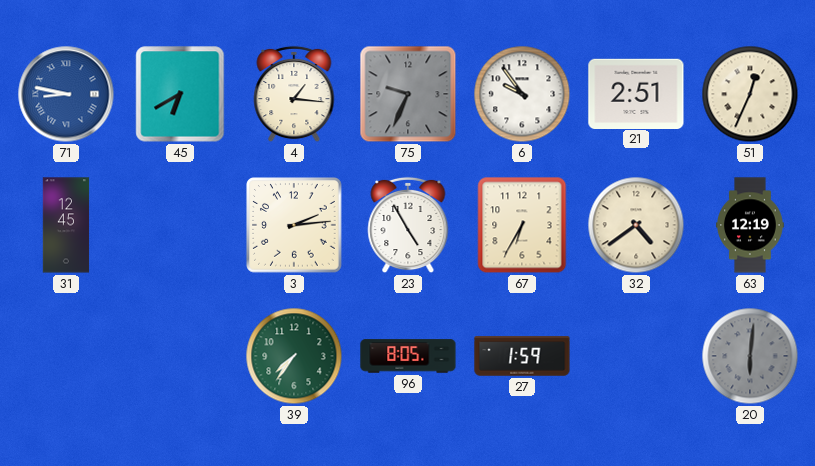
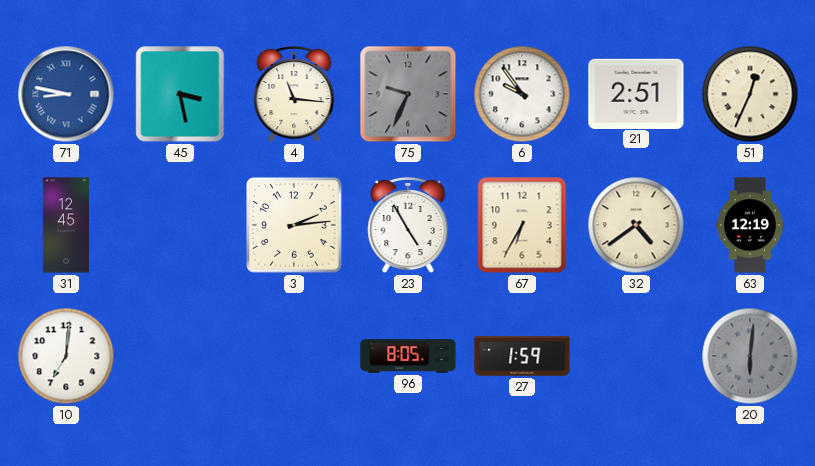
45: 6:40 -> 3:28
4: 1:16 -> 11:16
10: none -> 7:01
39: 7:36 -> none
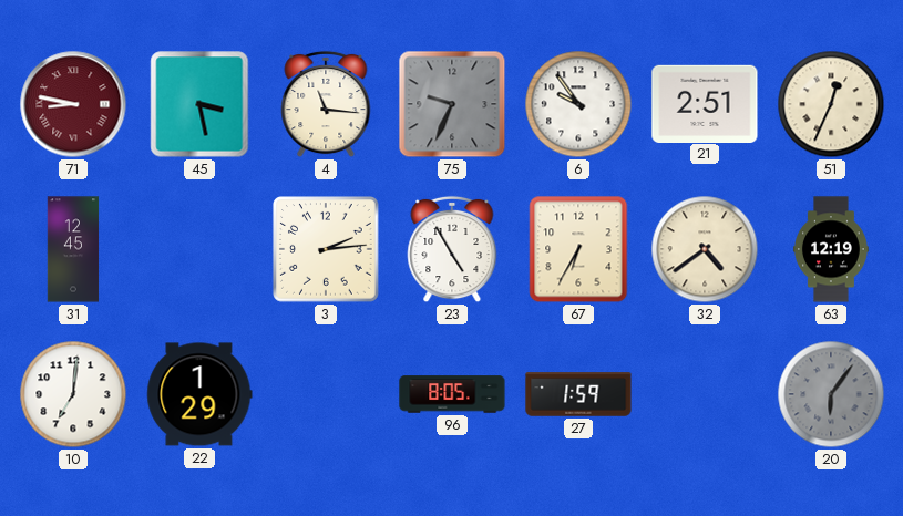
71 dial: blue -> burgundy
22: none -> 1:29
20: 6:01 -> 6:06
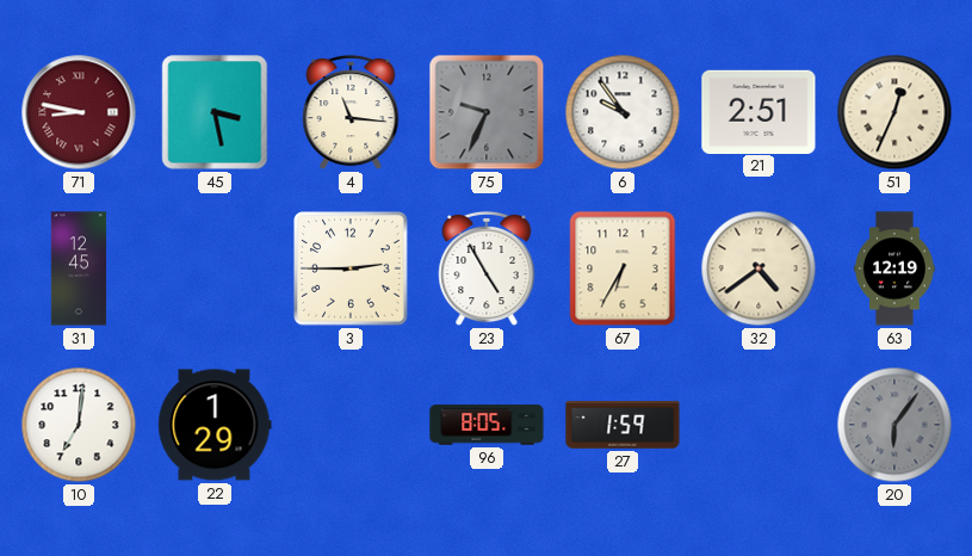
3: 2:14 -> 2:45
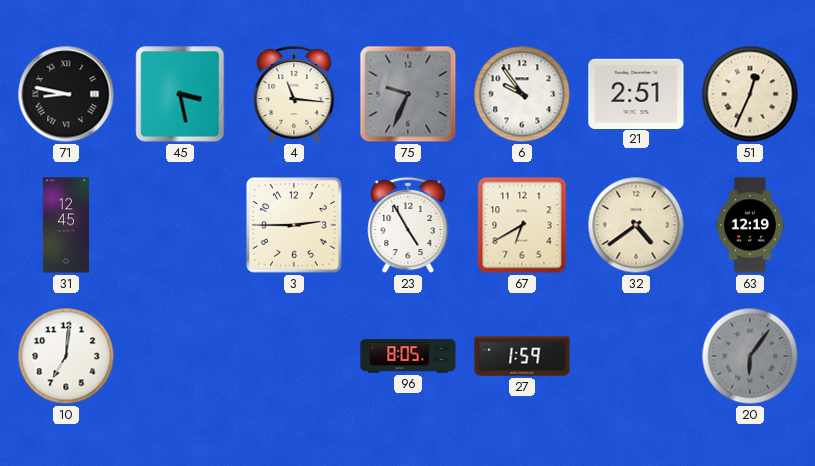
71 dial: burgundy -> black
67: 6:35 -> 6:40
22: 1:29 -> none
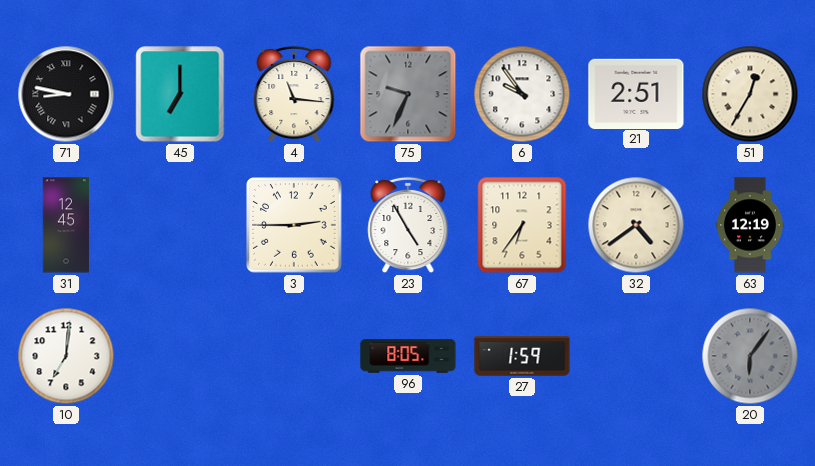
45: 3:28 -> 7:00
51: 12:34 -> 12:35
67: 6:40 -> 6:36
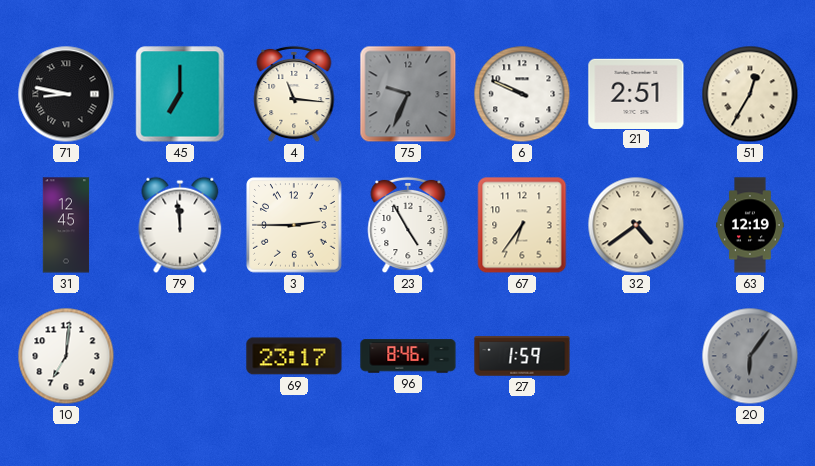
6: 9:54 -> 9:49
79: none -> 11:59
69: none -> 23:17
96: 8:05 -> 8:46
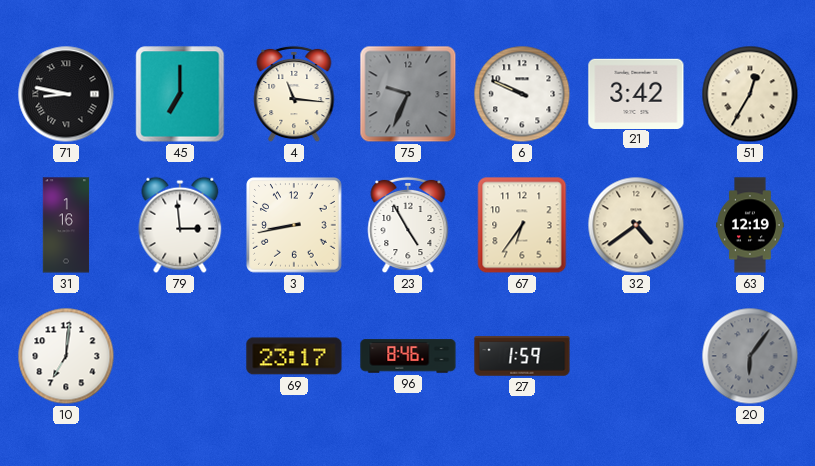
21: 2:51 -> 3:42
31: 12:45 -> 1:16
79: 11:59 -> 2:59
3: 2:45 -> 8:43
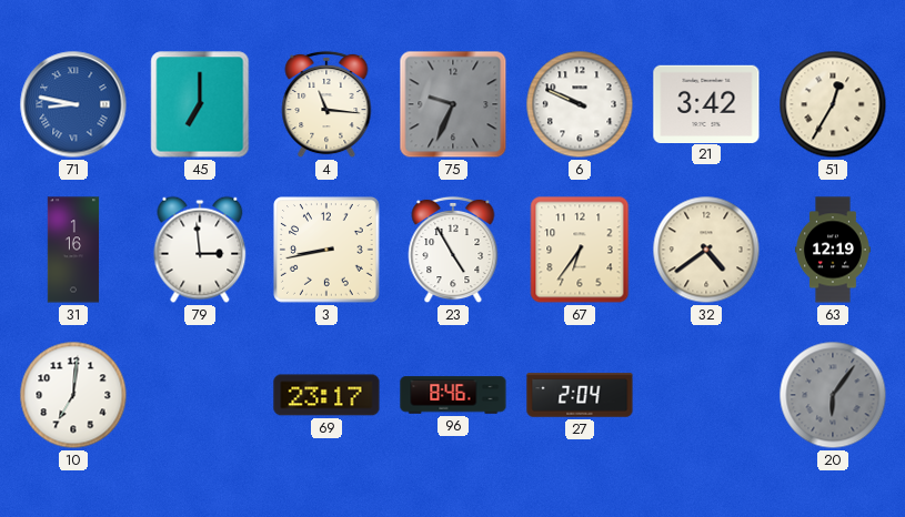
71 dial: black -> blue
27: 1:59 -> 2:04
